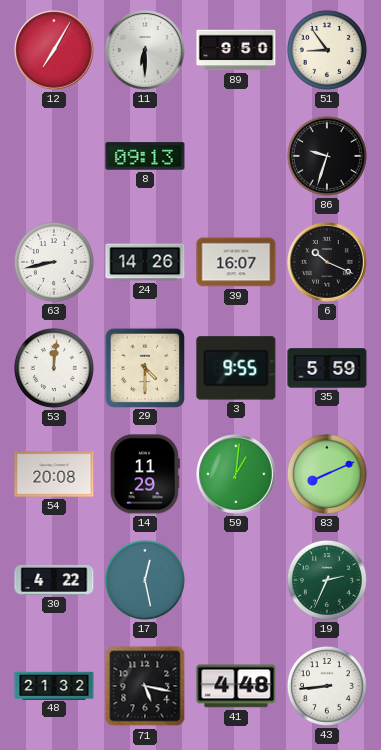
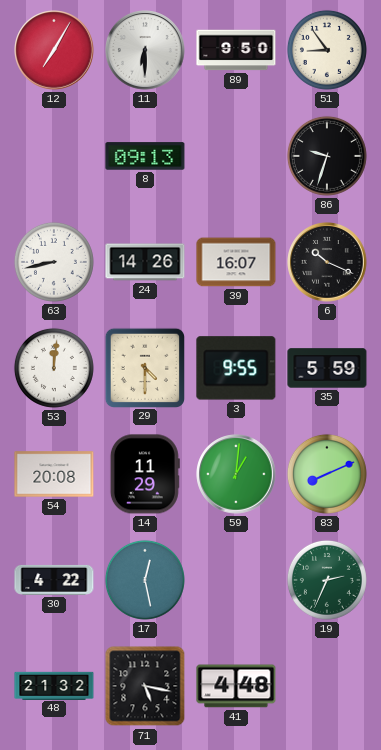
43: 8:44 -> none
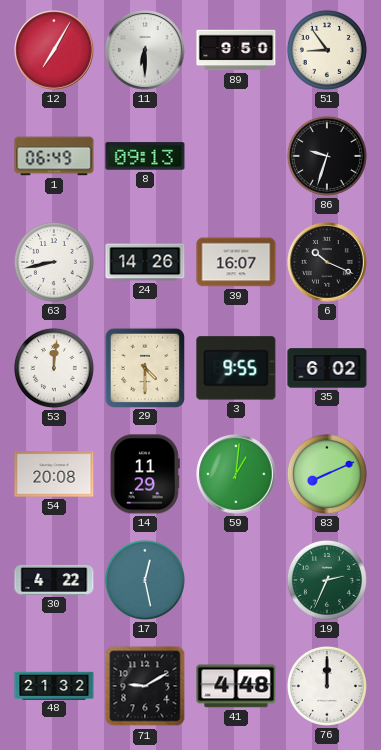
1: none -> 06:49
35: 5:59 -> 6:02
71: 5:17 -> 9:10
76: none -> 12:00
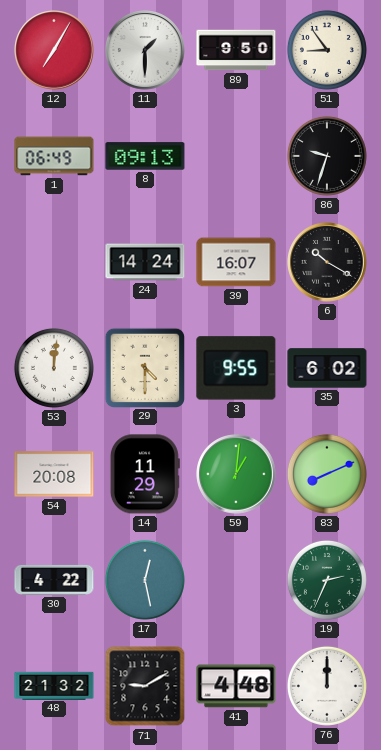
11: 6:30 -> 1:30
63: 8:43 -> none
24: 14:26 -> 14:24
6: 10:19 -> 10:20
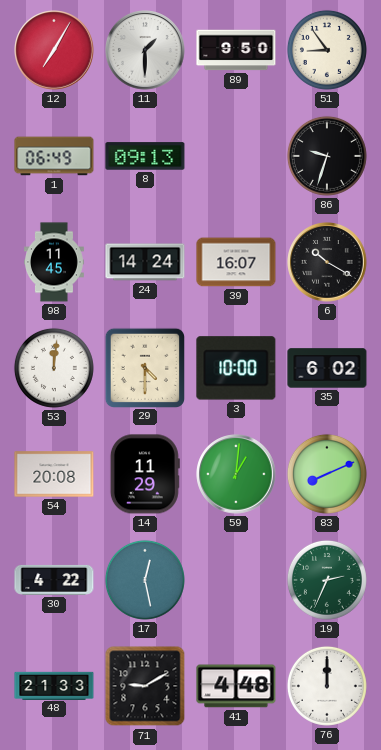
98: none -> 11:45
3: 9:55 -> 10:00
48: 21:32 -> 21:33
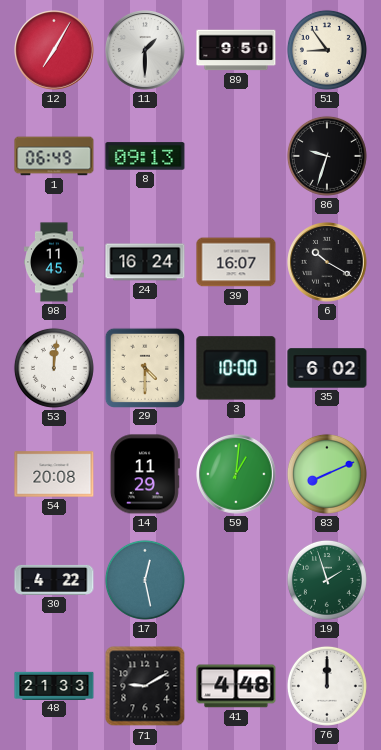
24: 14:24 -> 16:24
19: 2:34 -> 1:57
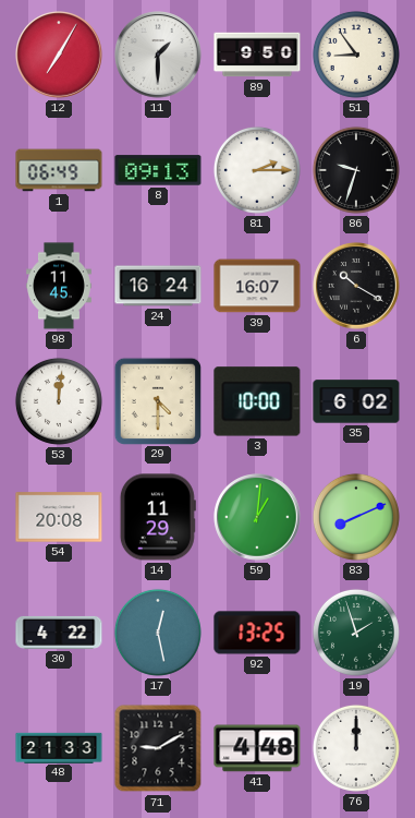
81: none -> 2:15
92: none -> 13:25
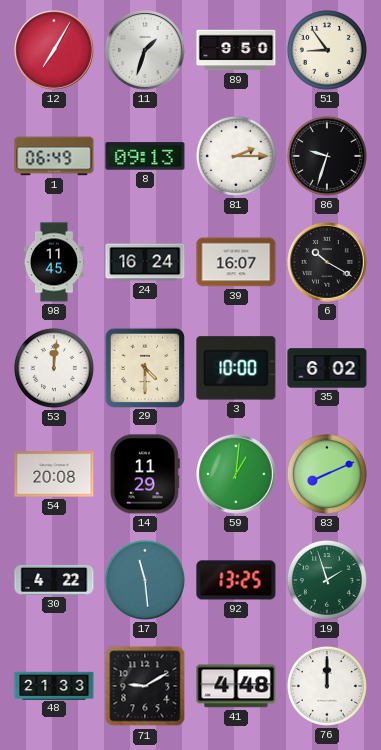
11: 1:30 -> 1:33
17: 12:28 -> 11:29
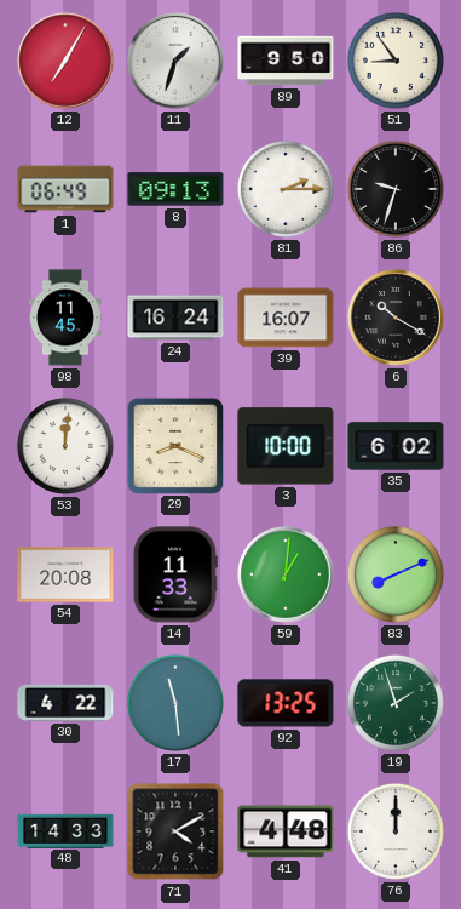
29: 4:30 -> 8:19
14: 11:29 -> 11:33
48: 21:33 -> 14:33
71: 9:10 -> 4:10
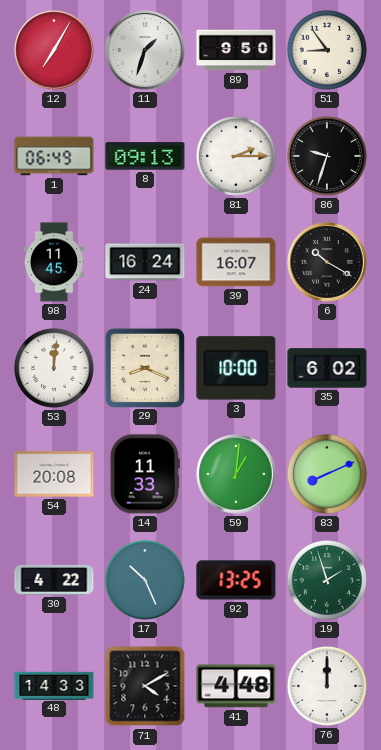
17: 11:29 -> 10:26
